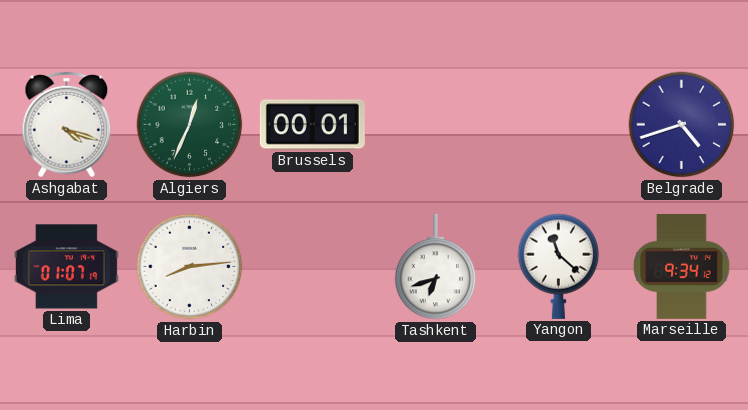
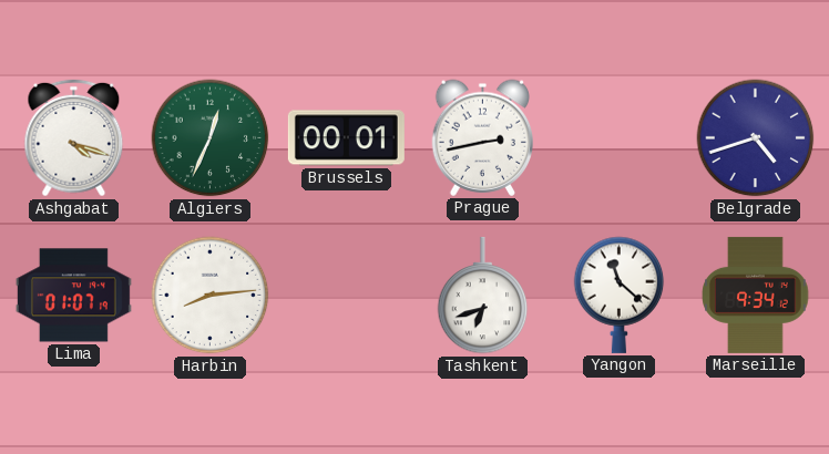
Prague: none -> 2:43
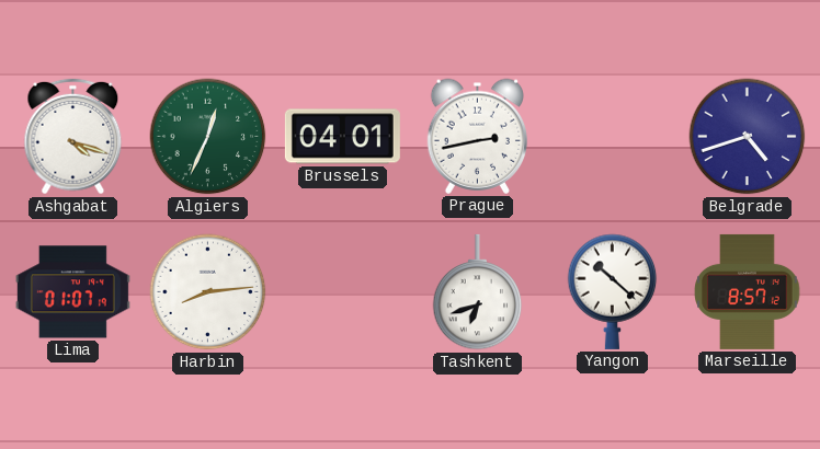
Brussels: 00:01 -> 04:01
Yangon: 11:22 -> 10:22
Marseille: 9:34 -> 8:57
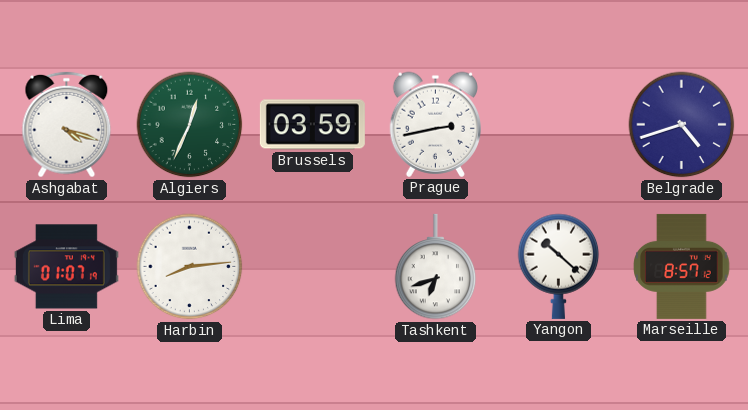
Brussels: 04:01 -> 03:59
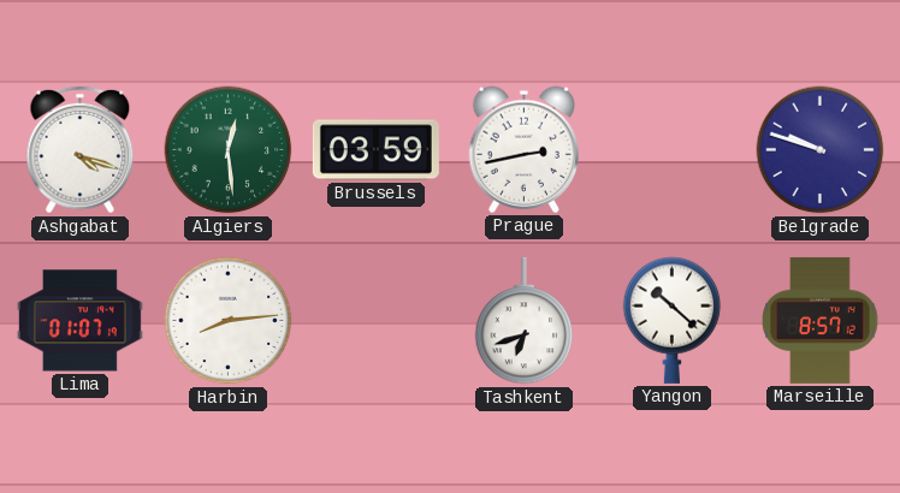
Algiers: 12:34 -> 12:29
Belgrade: 4:42 -> 9:48
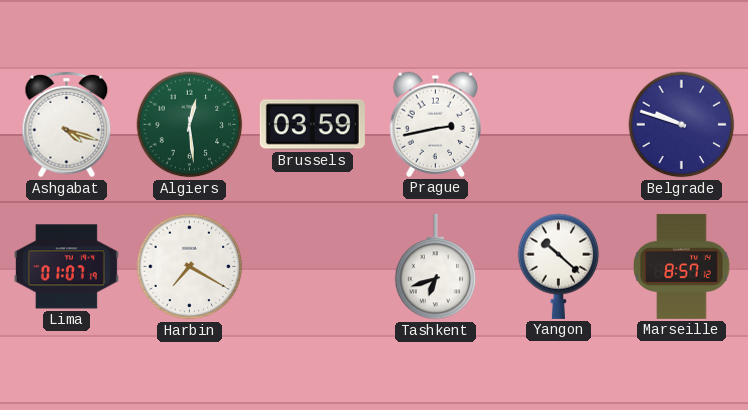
Harbin: 8:14 -> 7:20
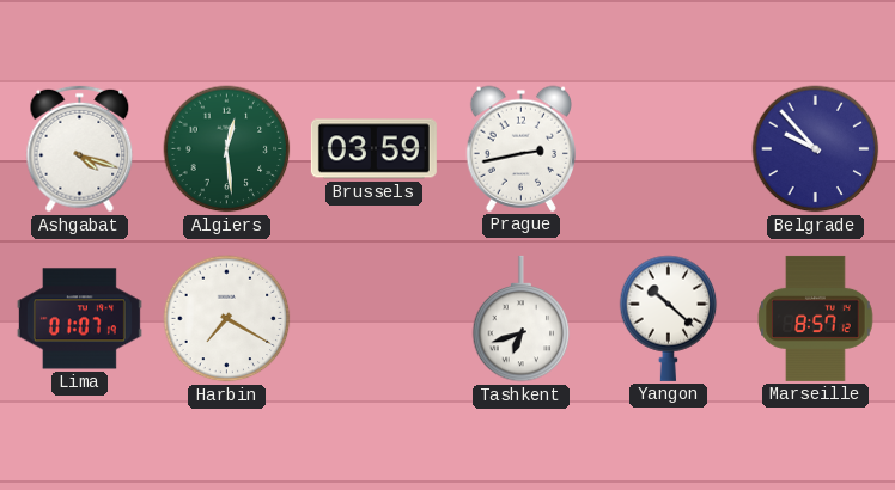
Belgrade: 9:48 -> 9:53
